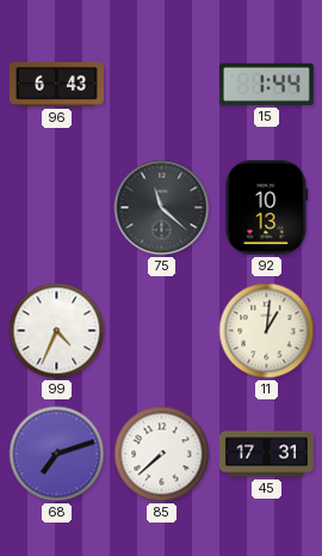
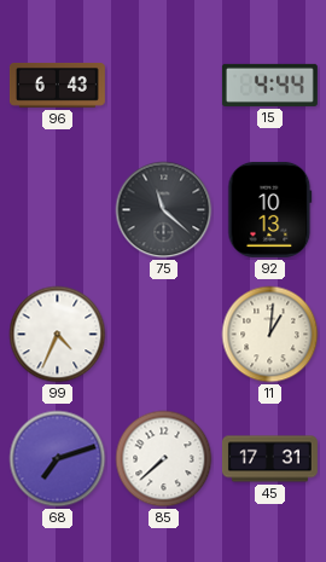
15: 1:44 -> 4:44
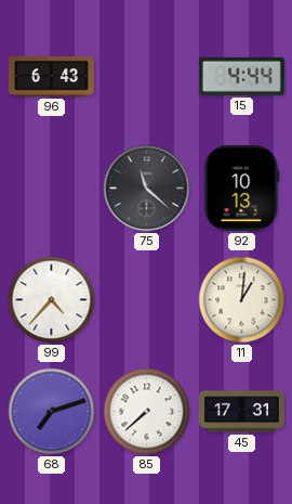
99: 4:34 -> 4:37
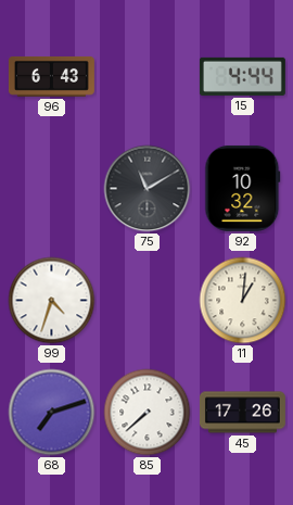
75: 11:22 -> 11:10
92: 10:13 -> 10:32
99: 4:37 -> 4:33
45: 17:31 -> 17:26
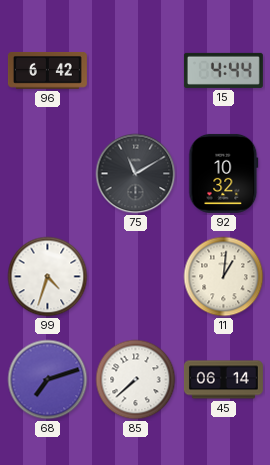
96: 6:43 -> 6:42
45: 17:26 -> 06:14
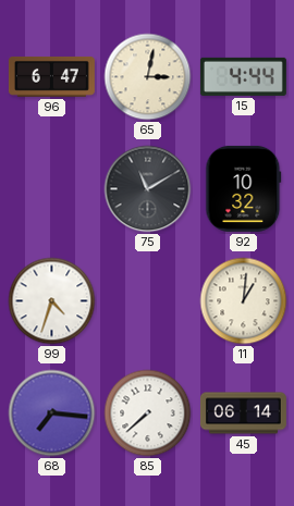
96: 6:42 -> 6:47
65: none -> 3:02
68: 7:12 -> 7:16
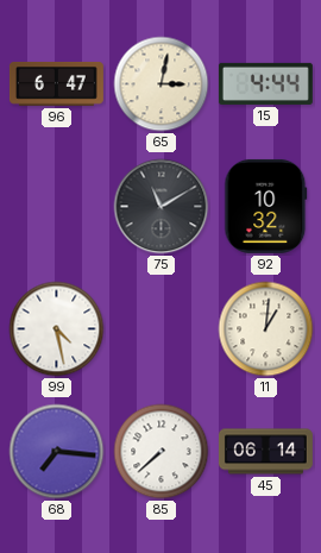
99: 4:33 -> 4:28
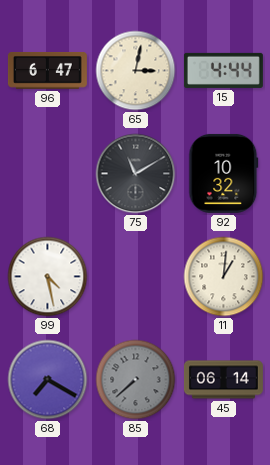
68: 7:16 -> 7:20
85 dial: white -> grey
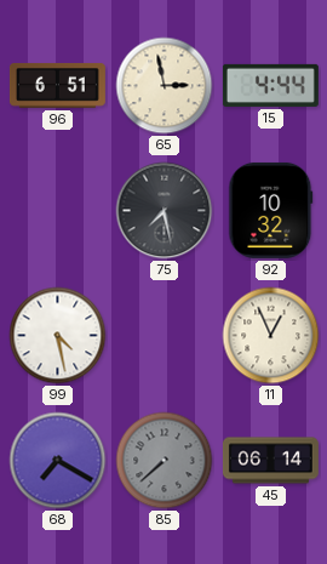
96: 6:47 -> 6:51
65: 3:02 -> 2:58
75: 11:10 -> 7:28
11: 1:01 -> 12:56
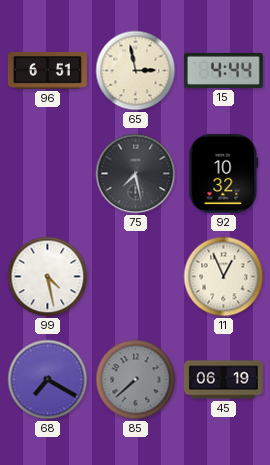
45: 06:14 -> 06:19
